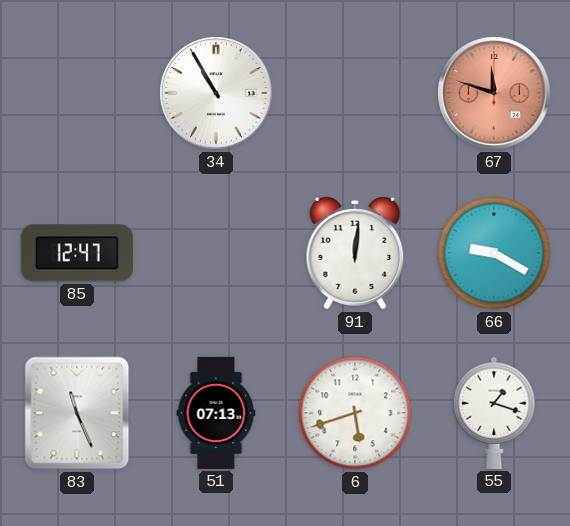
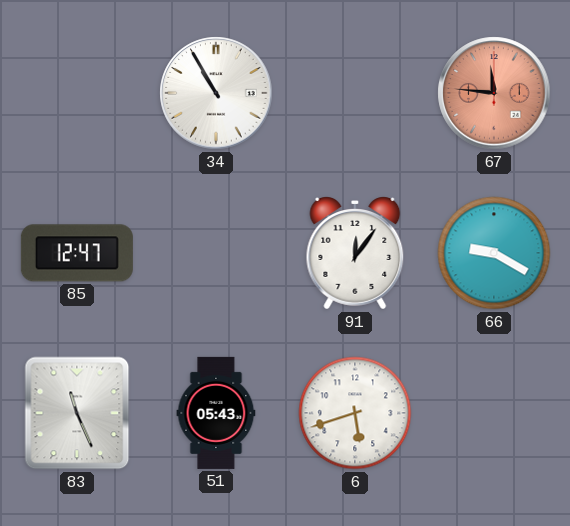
67: 11:48 -> 11:46
91: 12:01 -> 12:06
51: 07:13 -> 05:43
55: 1:18 -> none
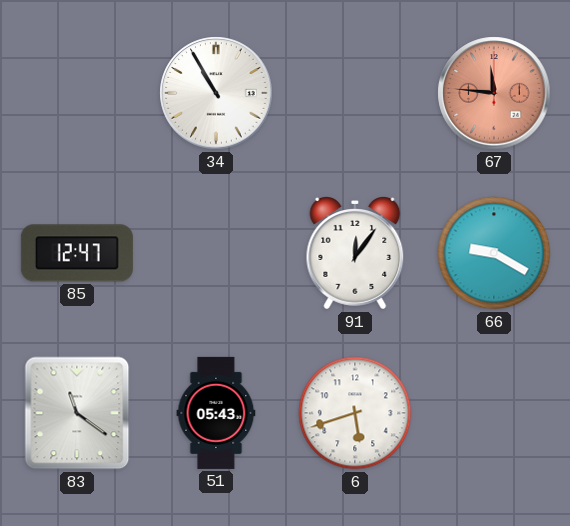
83: 11:26 -> 11:21
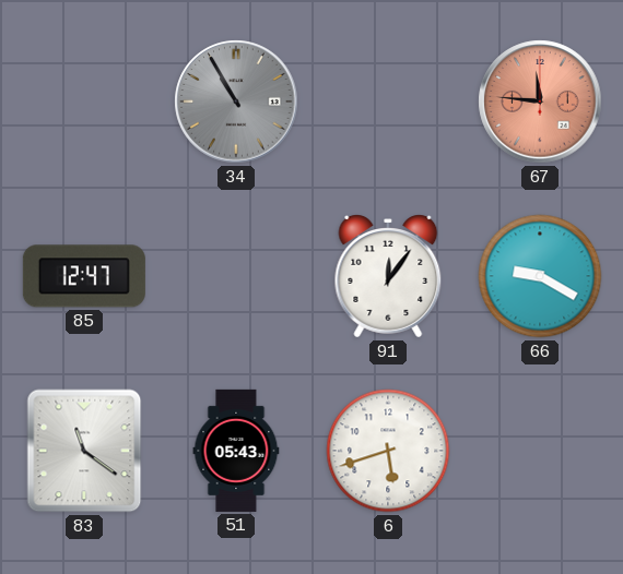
34 dial: white -> grey
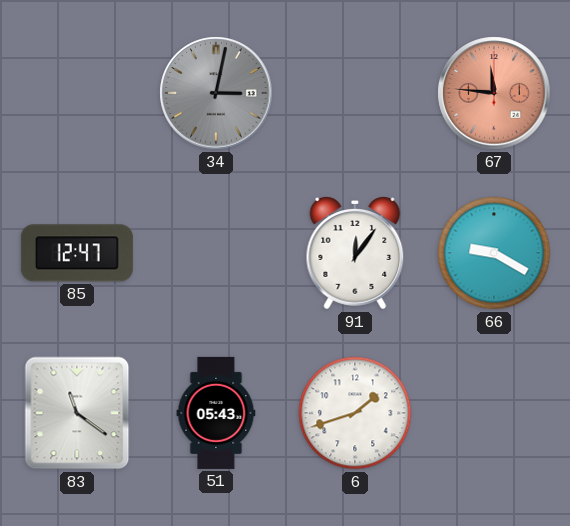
34: 10:55 -> 3:02
6: 5:42 -> 1:42
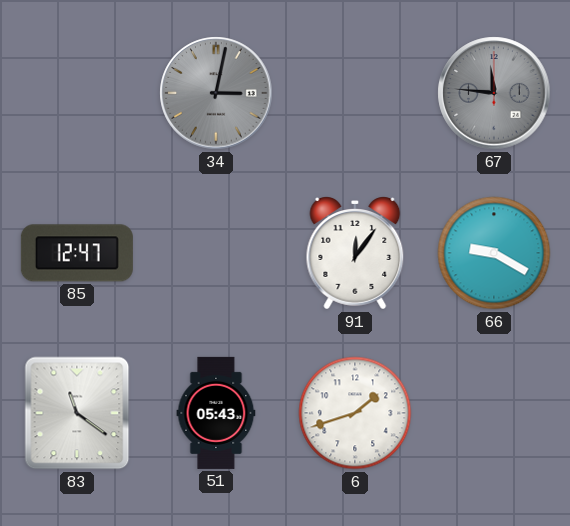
67 dial: salmon -> grey
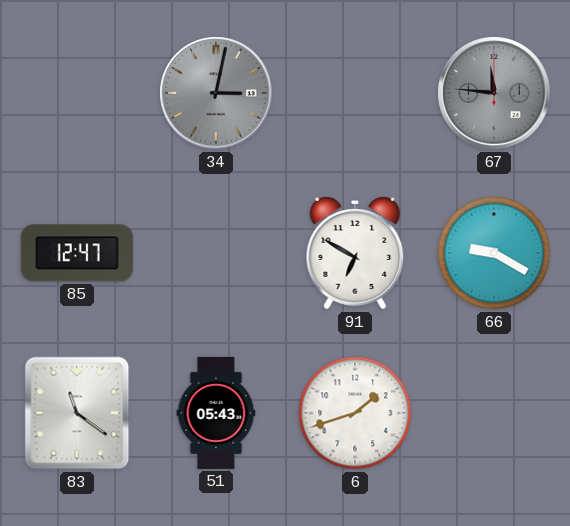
91: 12:06 -> 6:50
